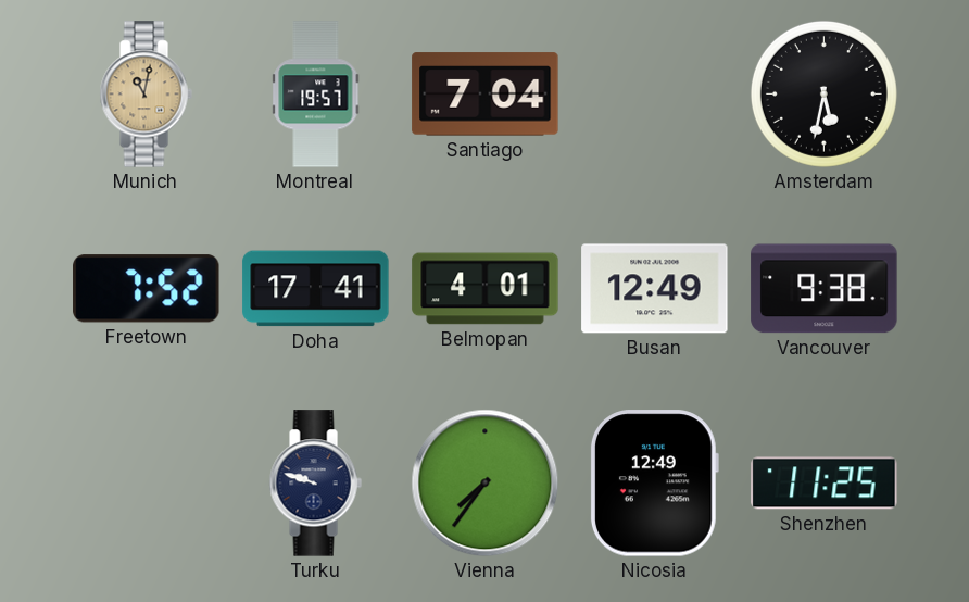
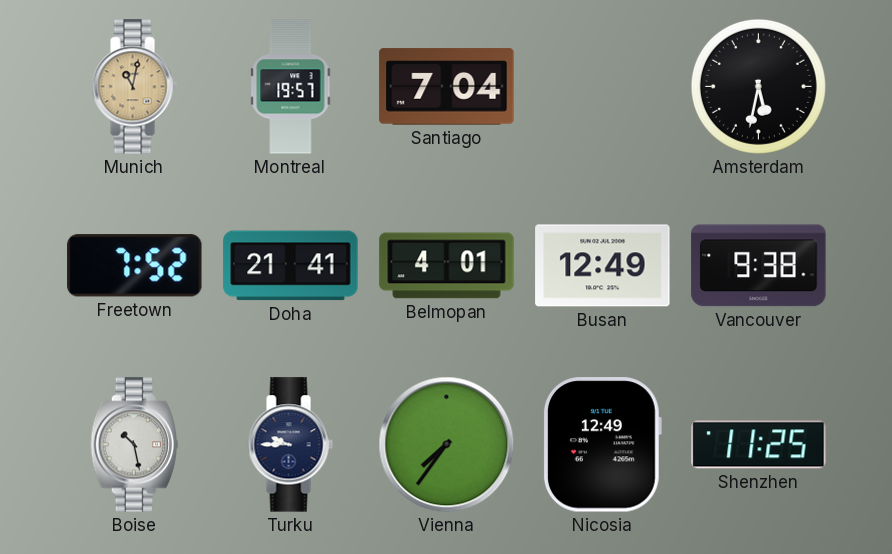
Doha: 17:41 -> 21:41
Boise: none -> 10:28
Turku: 9:48 -> 9:45
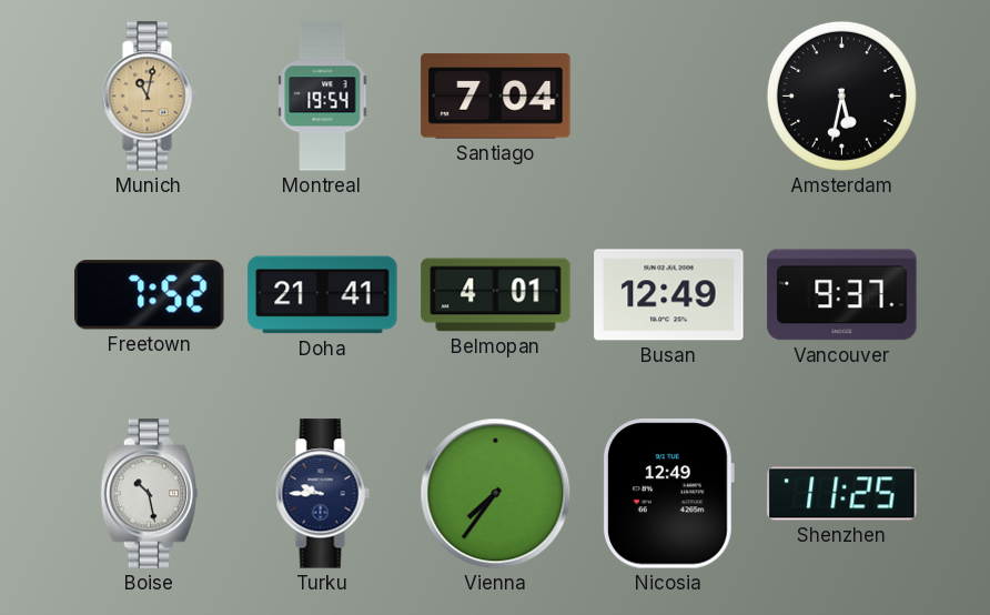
Montreal: 19:57 -> 19:54
Vancouver: 9:38 -> 9:37
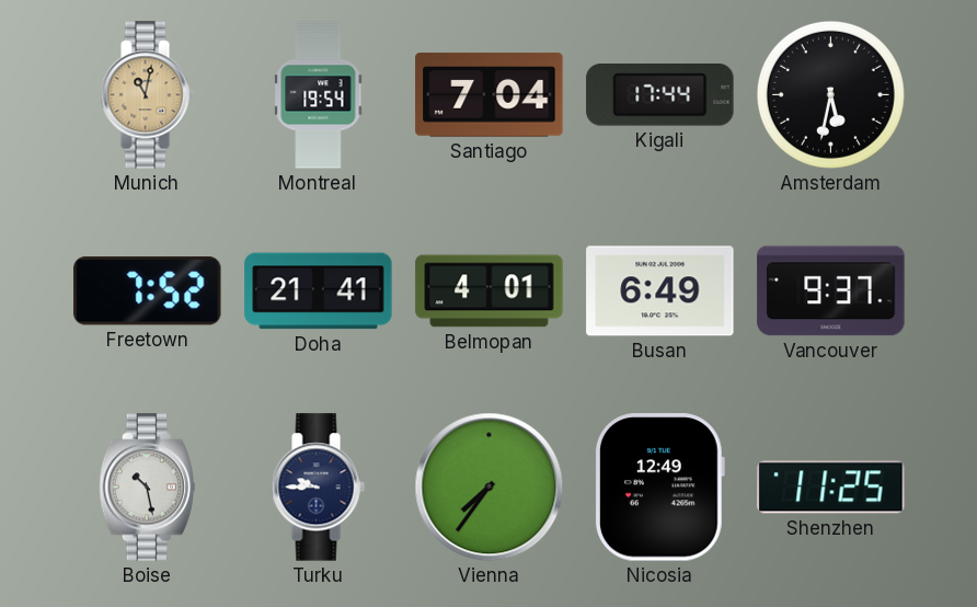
Kigali: none -> 17:44
Busan: 12:49 -> 6:49
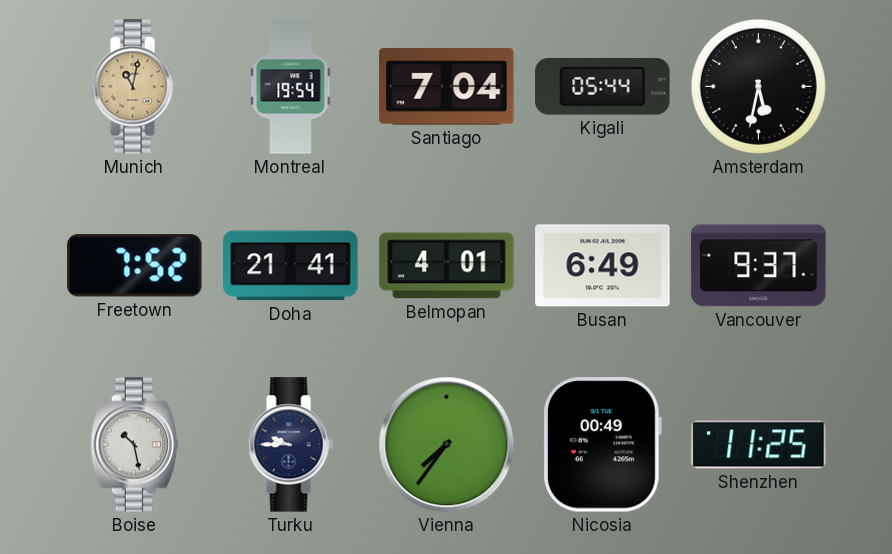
Kigali: 17:44 -> 05:44
Nicosia: 12:49 -> 00:49
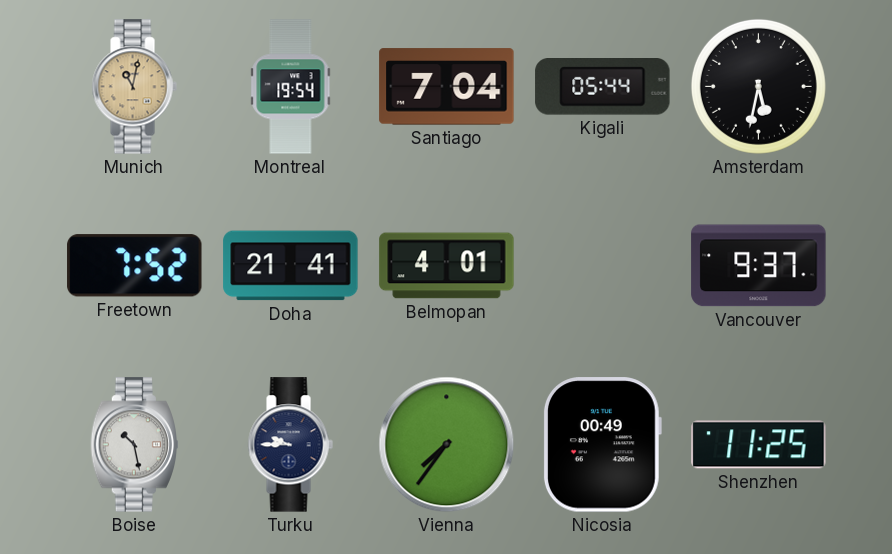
Busan: 6:49 -> none
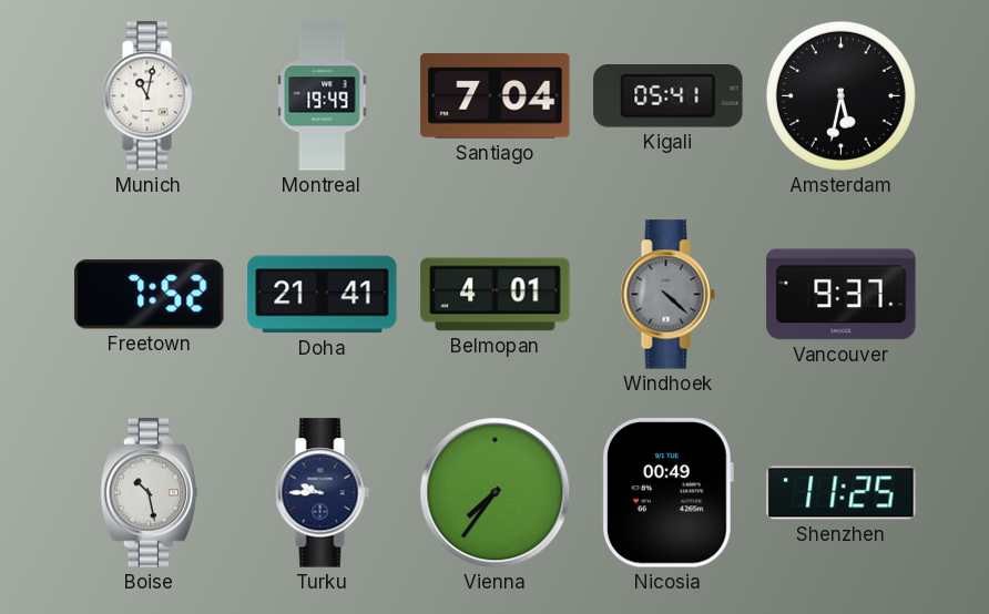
Munich dial: champagne -> white
Montreal: 19:54 -> 19:49
Kigali: 05:44 -> 05:41
Windhoek: none -> 4:22
